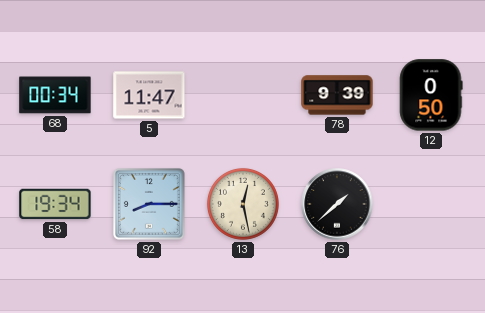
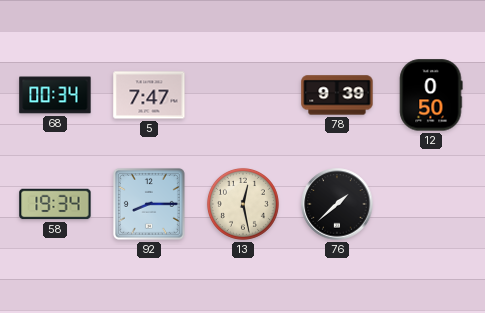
5: 11:47 -> 7:47
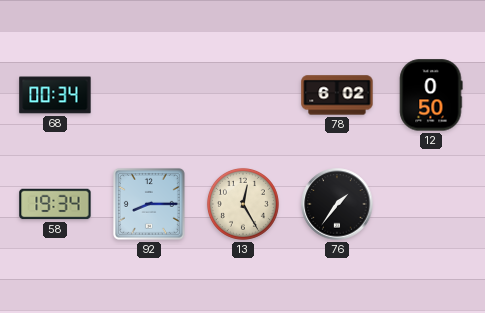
5: 7:47 -> none
78: 9:39 -> 6:02
13: 12:28 -> 12:25
76: 1:38 -> 1:36
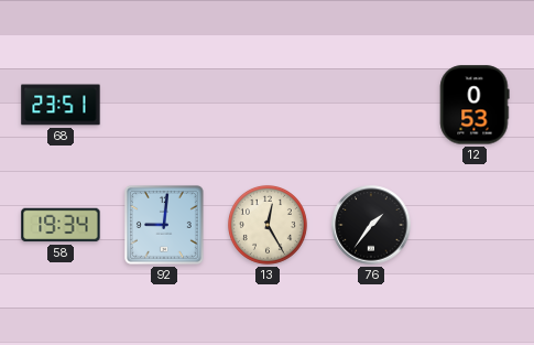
68: 00:34 -> 23:51
78: 6:02 -> none
12: 0:50 -> 0:53
92: 8:15 -> 9:01
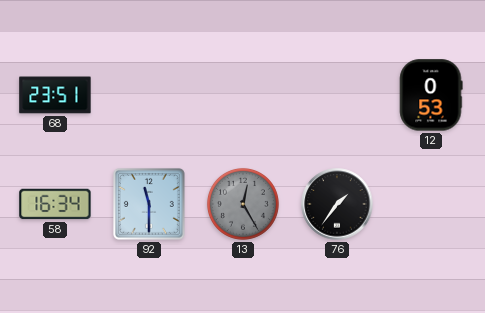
58: 19:34 -> 16:34
92: 9:01 -> 11:30
13 dial: cream -> grey
